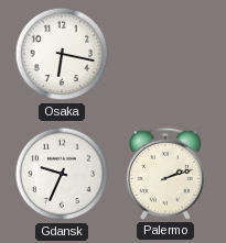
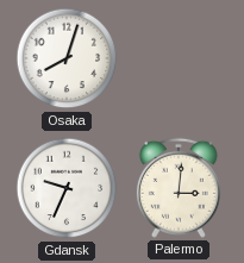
Osaka: 6:17 -> 8:03
Palermo: 2:12 -> 3:01
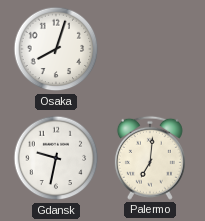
Gdansk: 9:34 -> 9:32
Palermo: 3:01 -> 7:01
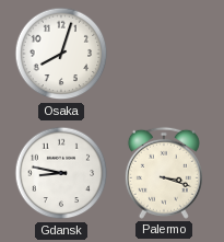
Gdansk: 9:32 -> 8:47
Palermo: 7:01 -> 3:18
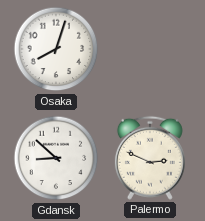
Gdansk: 8:47 -> 8:52
Palermo: 3:18 -> 2:49
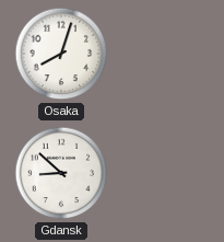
Palermo: 2:49 -> none
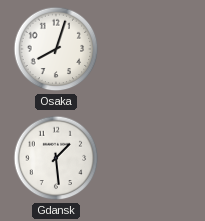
Gdansk: 8:52 -> 1:29
